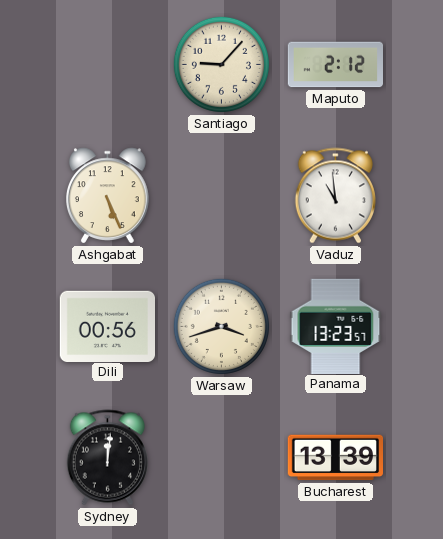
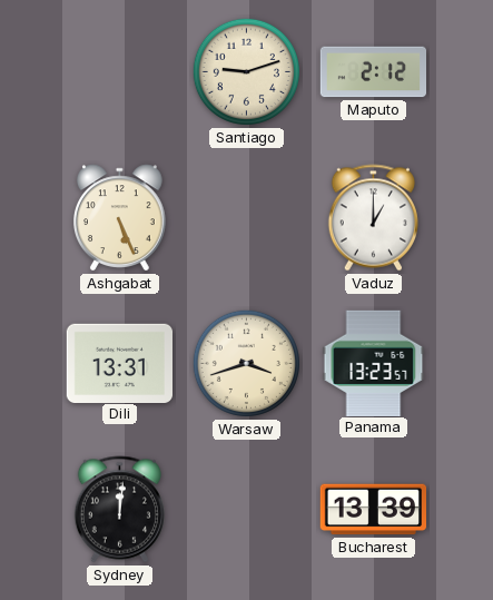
Santiago: 9:07 -> 9:12
Vaduz: 10:59 -> 1:00
Dili: 00:56 -> 13:31
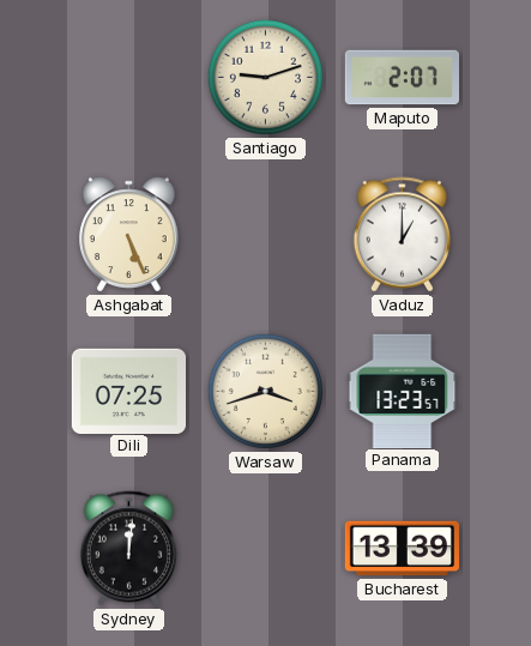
Maputo: 2:12 -> 2:07
Dili: 13:31 -> 07:25
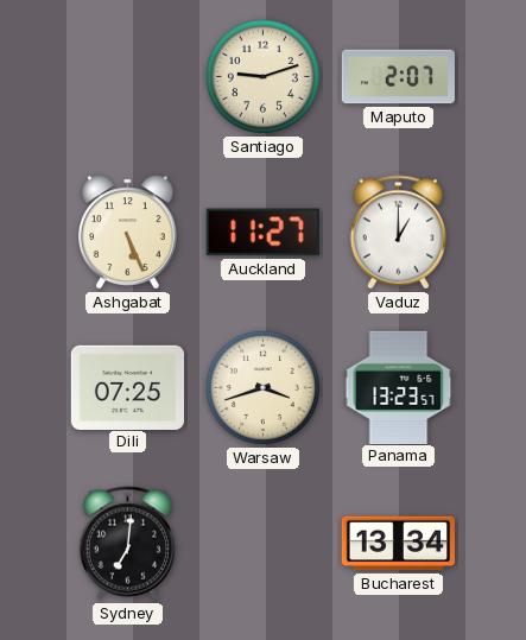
Auckland: none -> 11:27
Sydney: 12:01 -> 7:01
Bucharest: 13:39 -> 13:34
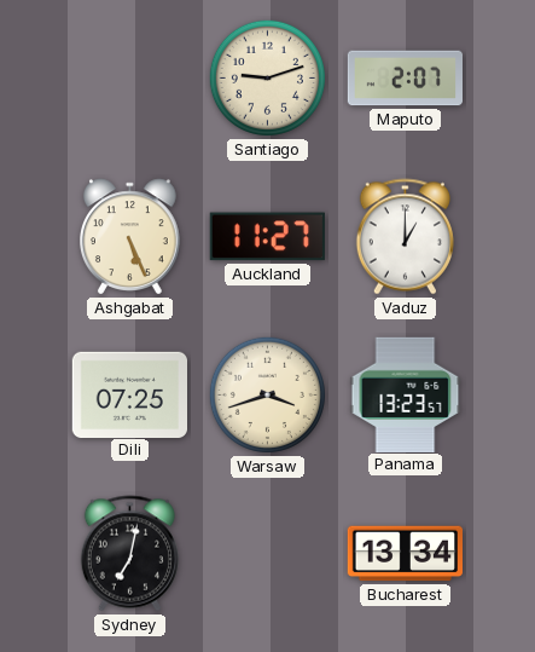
Sydney: 7:01 -> 7:02
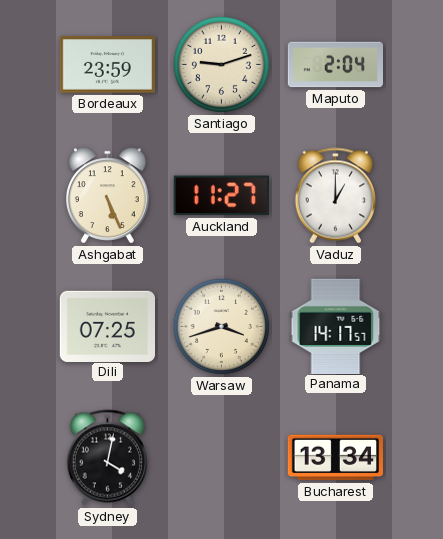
Bordeaux: none -> 23:59
Maputo: 2:07 -> 2:04
Panama: 13:23 -> 14:17
Sydney: 7:02 -> 4:02
